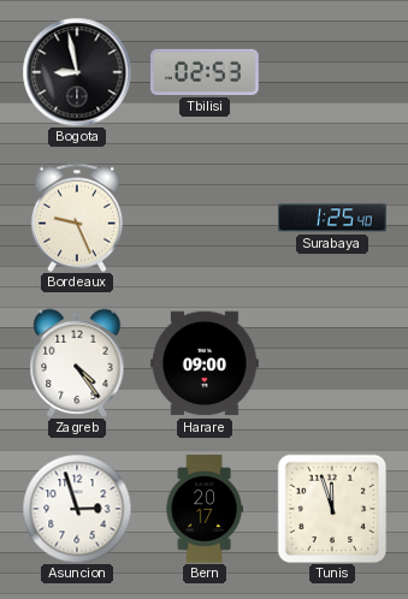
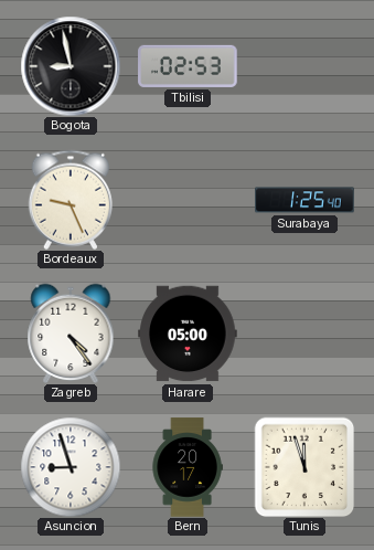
Harare: 09:00 -> 05:00
Asuncion: 2:57 -> 8:57
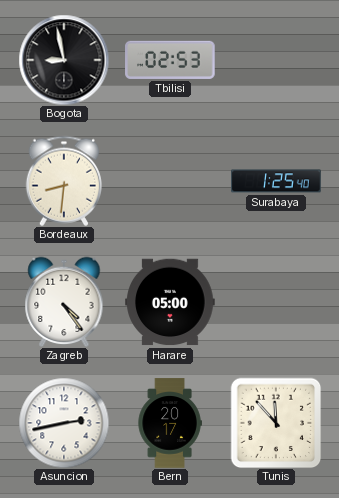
Bordeaux: 9:26 -> 8:31
Asuncion: 8:57 -> 2:43
Tunis: 11:57 -> 11:53
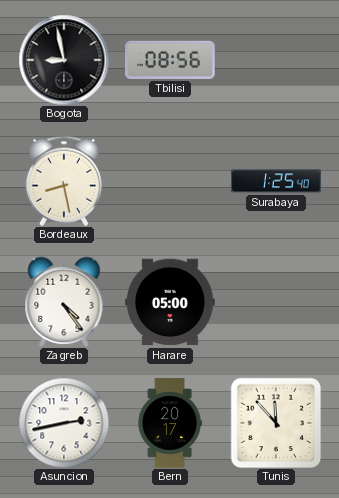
Tbilisi: 02:53 -> 08:56
Bordeaux: 8:31 -> 8:28
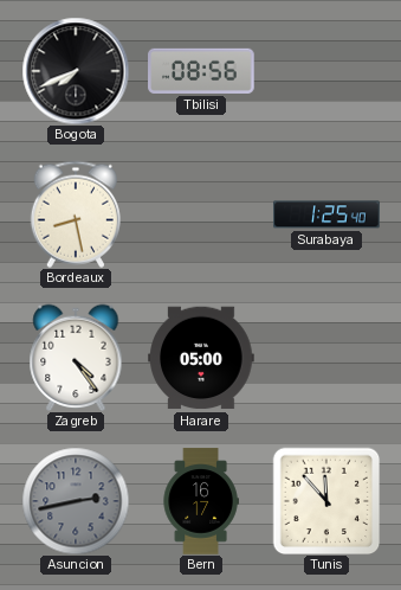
Bogota: 8:58 -> 7:41
Asuncion dial: white -> grey
Bern: 20:17 -> 16:17
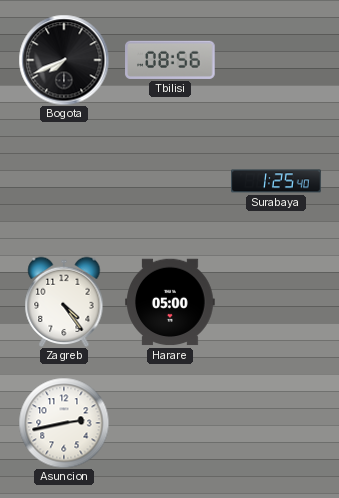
Bordeaux: 8:28 -> none
Asuncion dial: grey -> white
Bern: 16:17 -> none
Tunis: 11:53 -> none
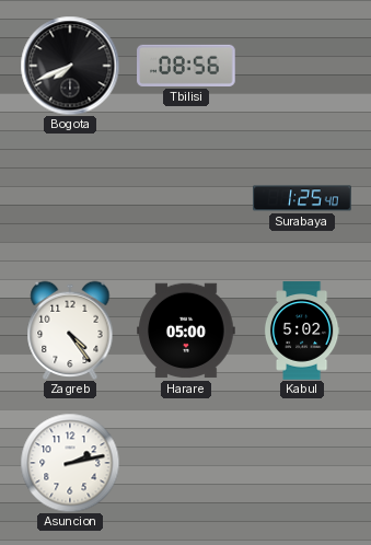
Kabul: none -> 5:02
Asuncion: 2:43 -> 2:13
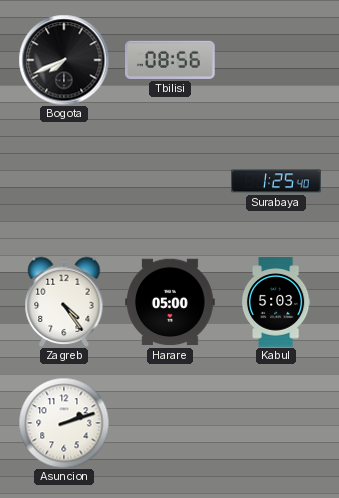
Kabul: 5:02 -> 5:03
Asuncion: 2:13 -> 2:12
